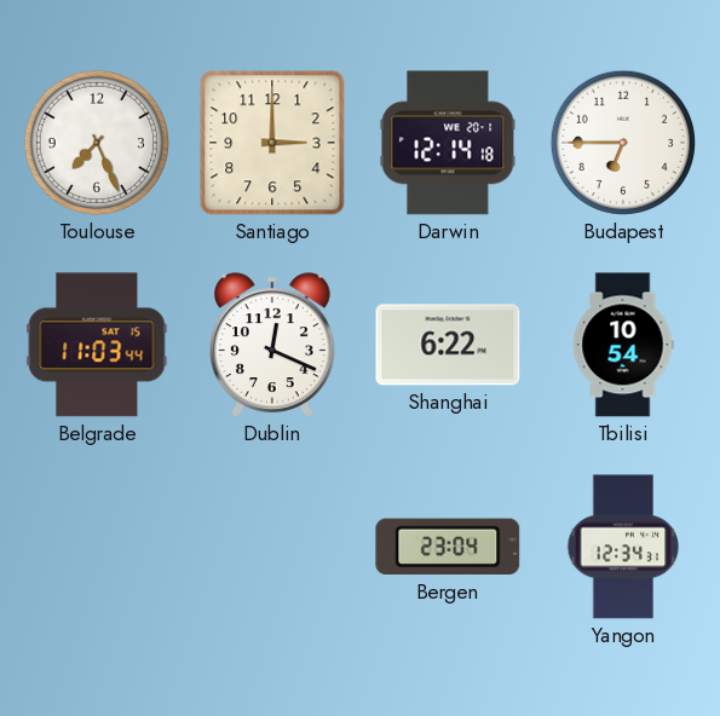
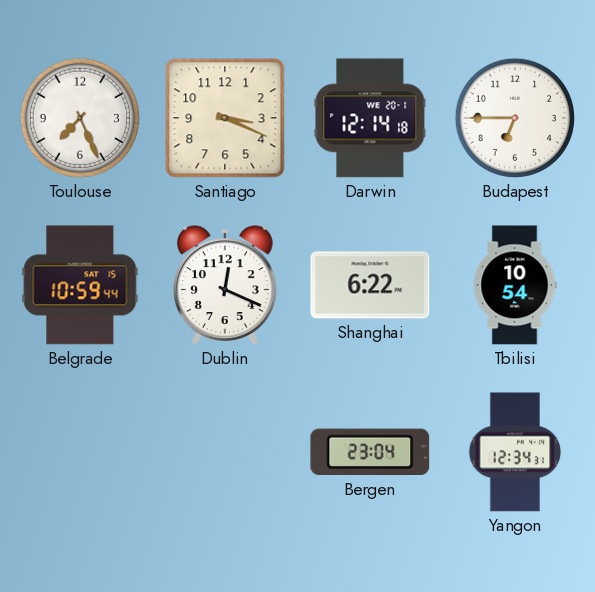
Santiago: 3:00 -> 3:19
Belgrade: 11:03 -> 10:59
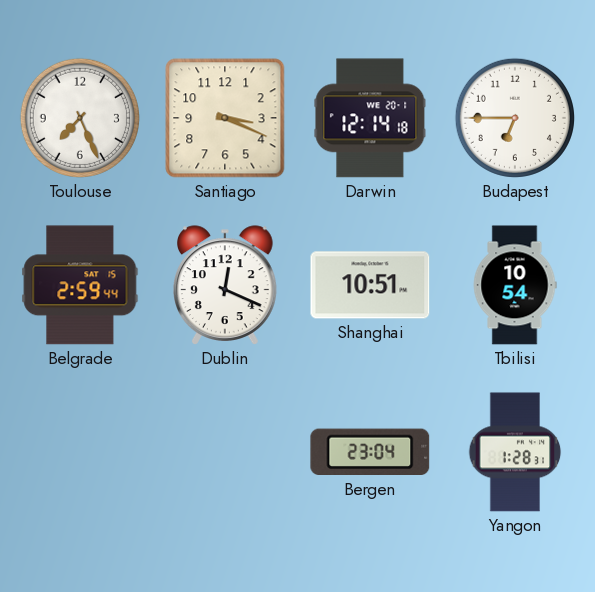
Belgrade: 10:59 -> 2:59
Shanghai: 6:22 -> 10:51
Yangon: 12:34 -> 1:28
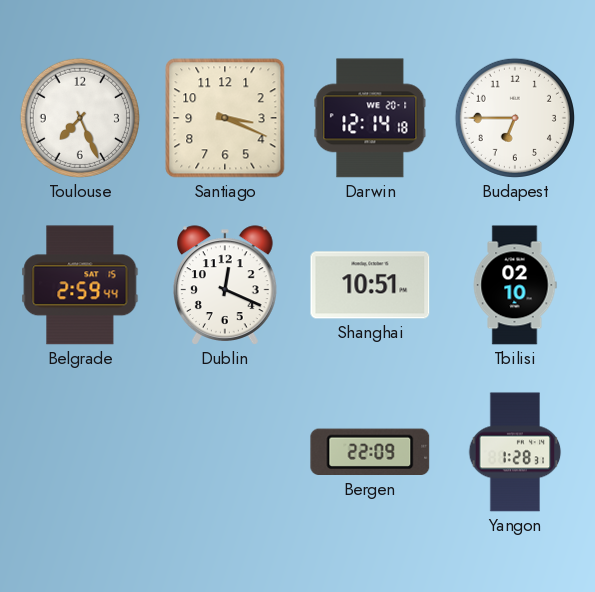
Tbilisi: 10:54 -> 02:10
Bergen: 23:04 -> 22:09
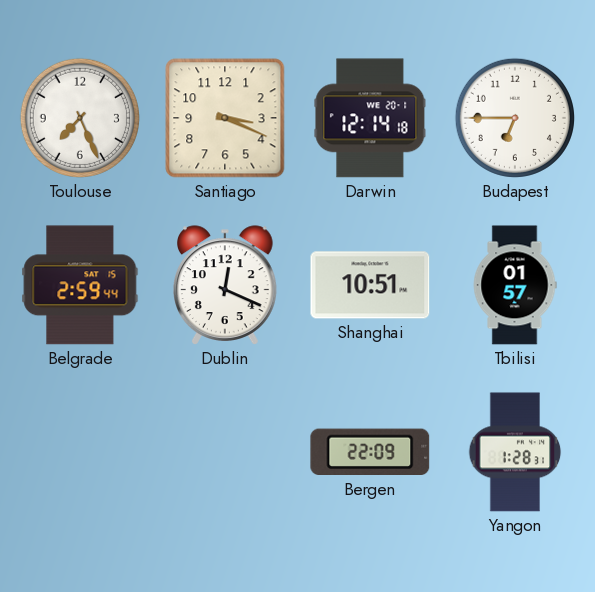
Tbilisi: 02:10 -> 01:57
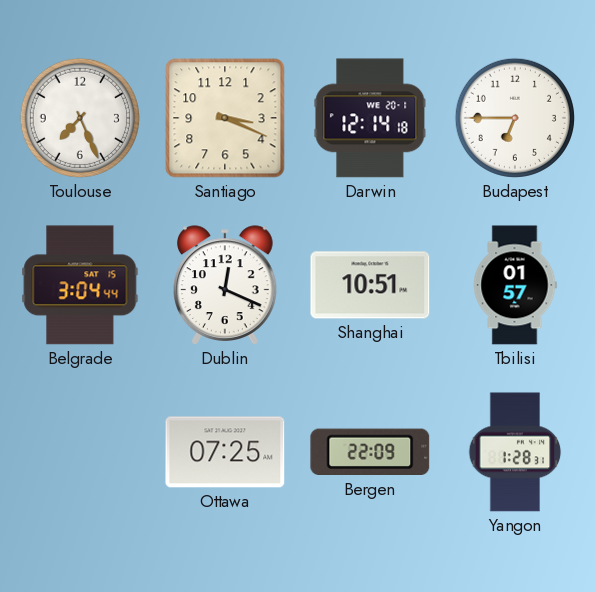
Belgrade: 2:59 -> 3:04
Ottawa: none -> 07:25
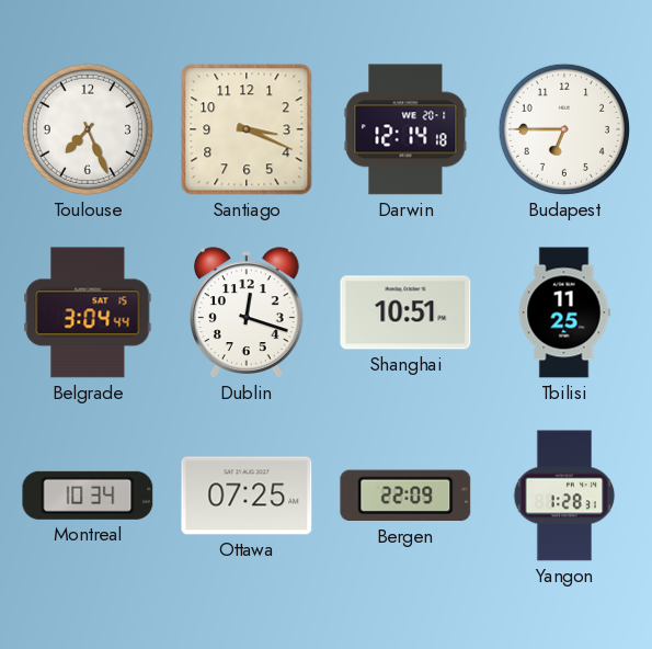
Dublin: 12:19 -> 12:18
Tbilisi: 01:57 -> 11:25
Montreal: none -> 10:34
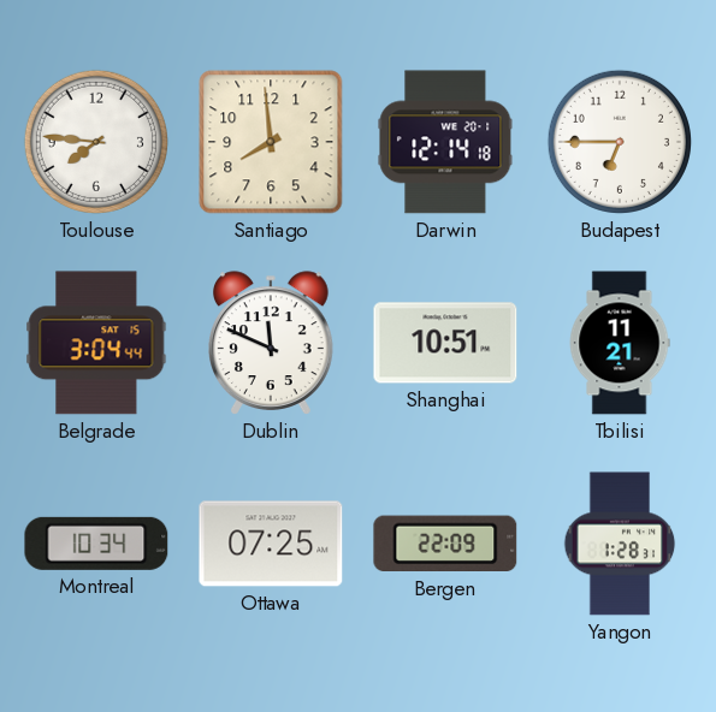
Toulouse: 7:26 -> 7:46
Santiago: 3:19 -> 7:59
Dublin: 12:18 -> 11:49
Tbilisi: 11:25 -> 11:21
